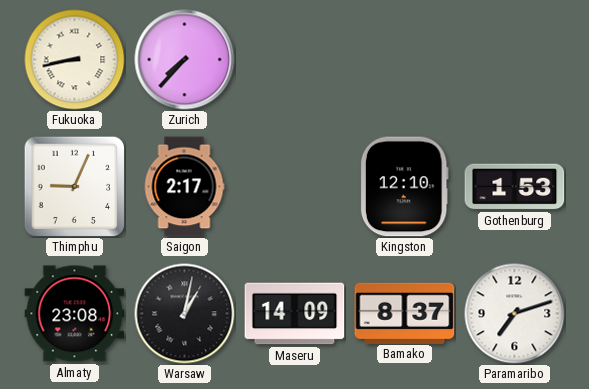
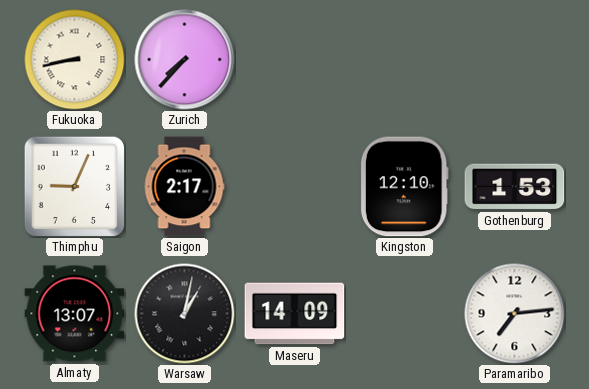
Almaty: 23:08 -> 13:07
Bamako: 8:37 -> none
Paramaribo: 7:12 -> 7:14
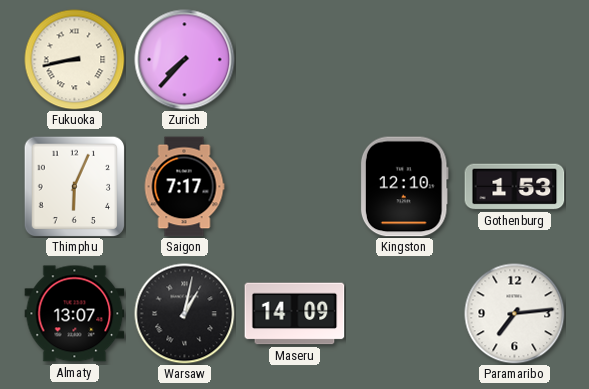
Thimphu: 9:04 -> 6:04
Saigon: 2:17 -> 7:17
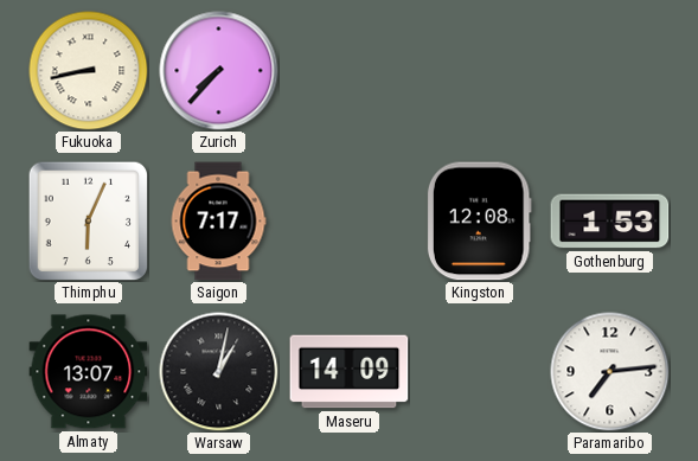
Kingston: 12:10 -> 12:08
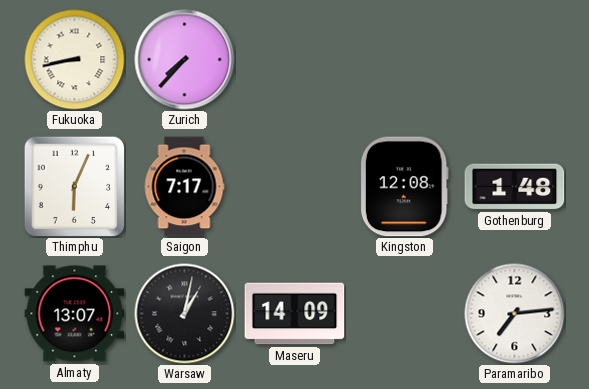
Gothenburg: 1:53 -> 1:48
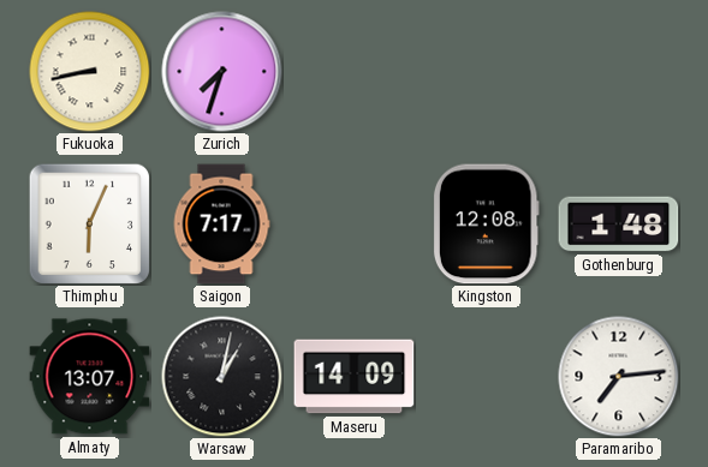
Zurich: 7:37 -> 7:33
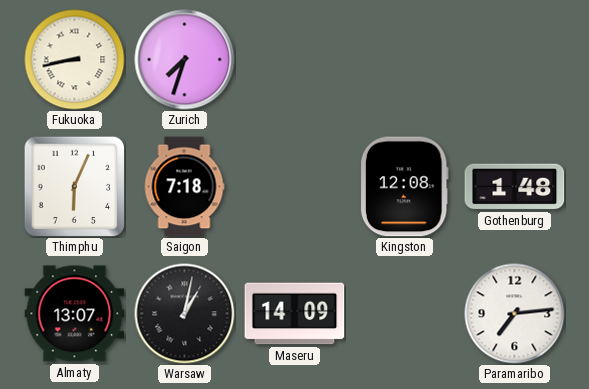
Saigon: 7:17 -> 7:18
